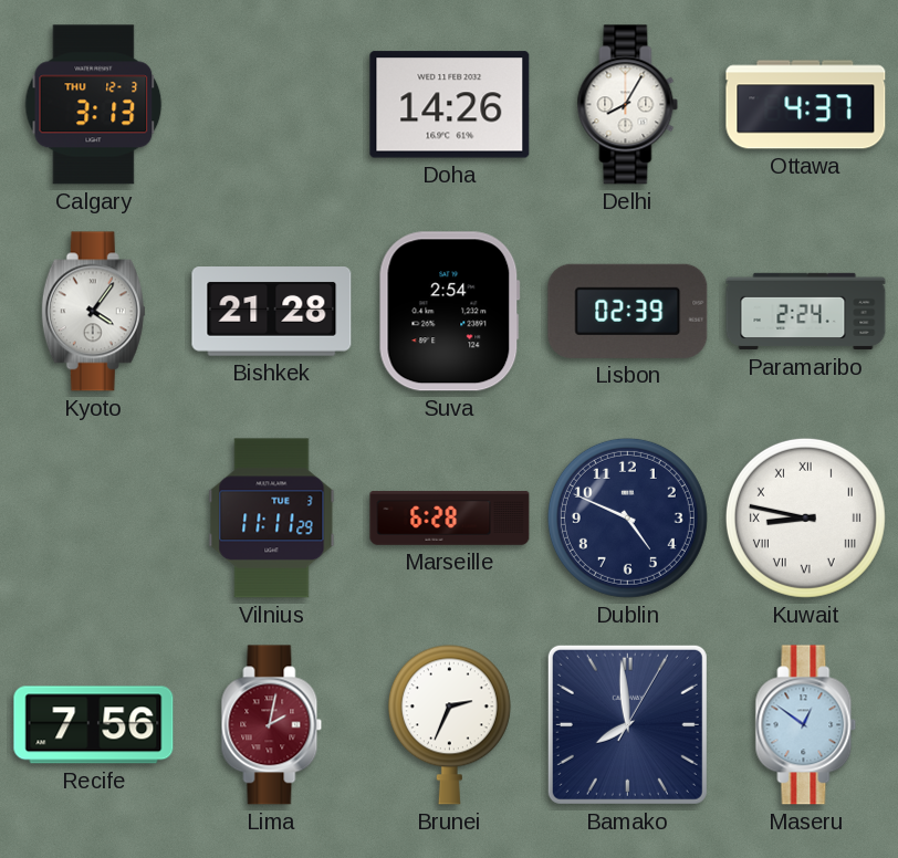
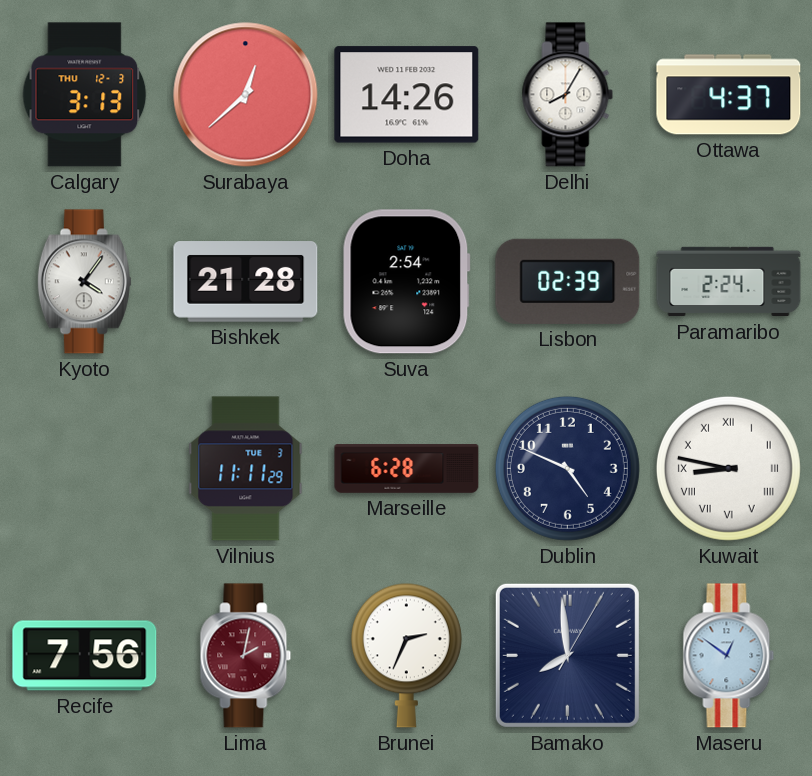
Surabaya: none -> 12:38
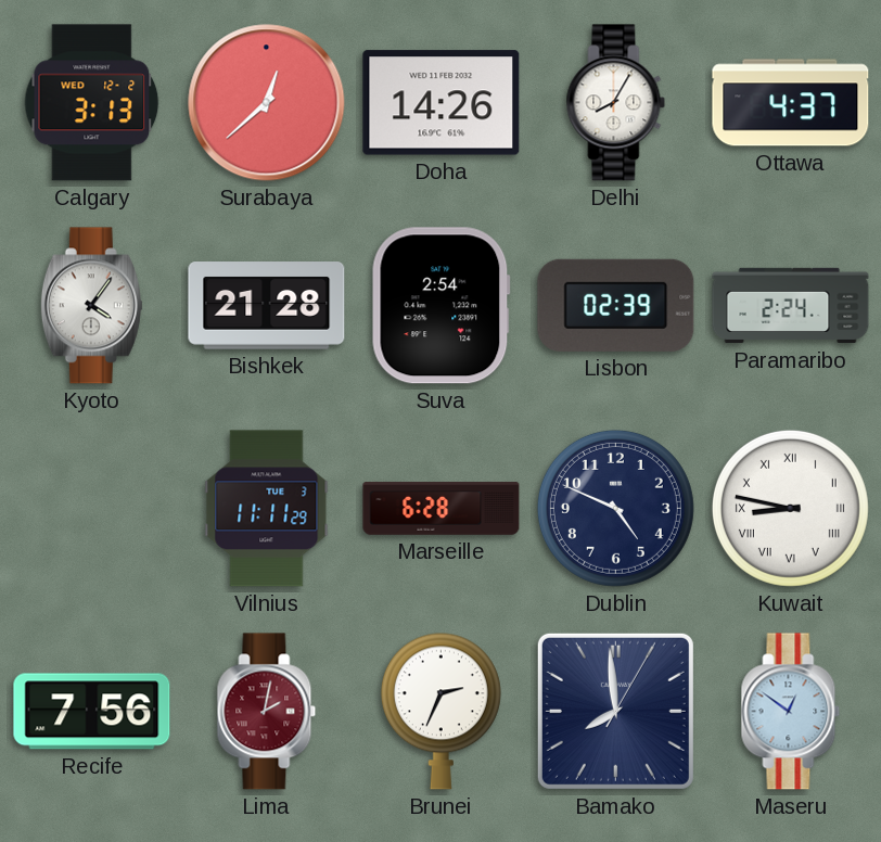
Calgary date: THU 12-3 -> WED 12-2
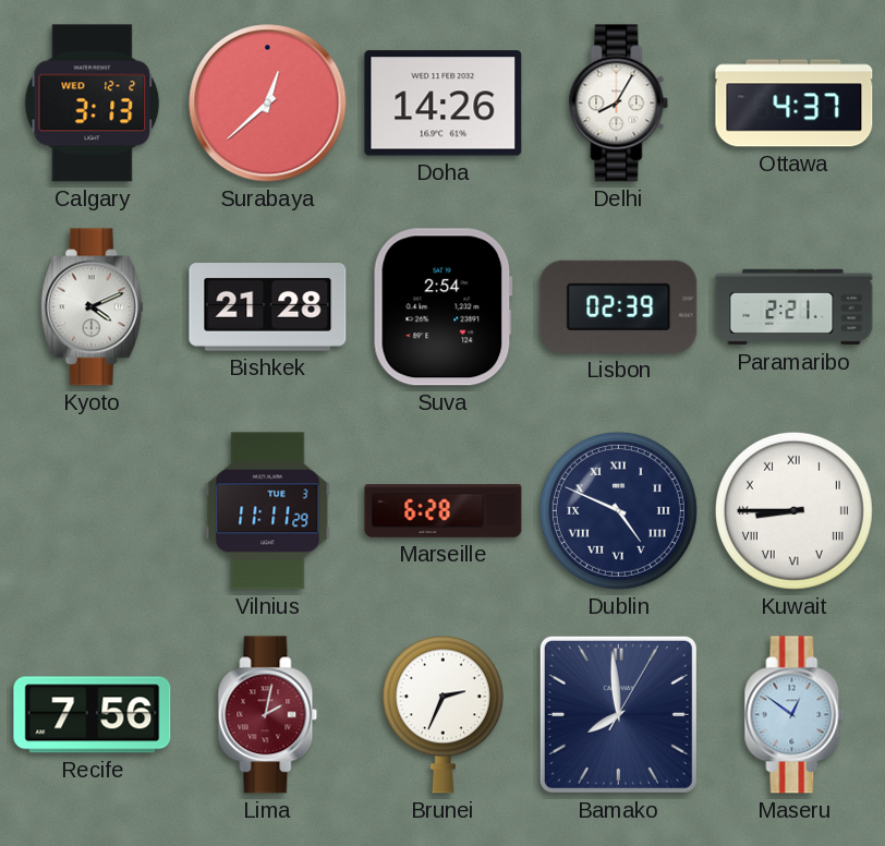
Kyoto: 4:06 -> 4:11
Paramaribo: 2:24 -> 2:21
Dublin numerals: Arabic -> Roman
Kuwait: 8:47 -> 8:45
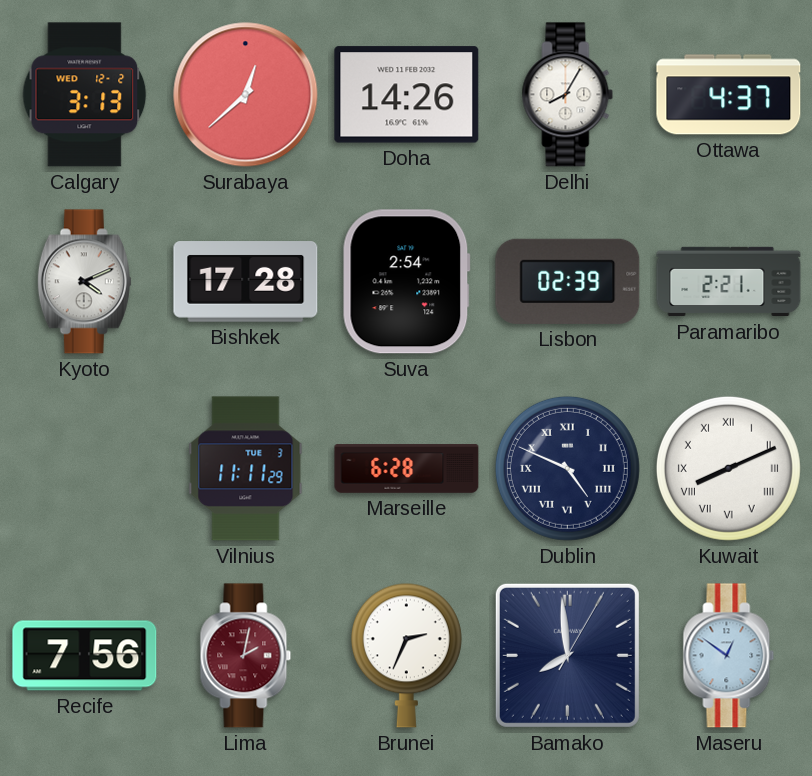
Bishkek: 21:28 -> 17:28
Kuwait: 8:45 -> 8:11
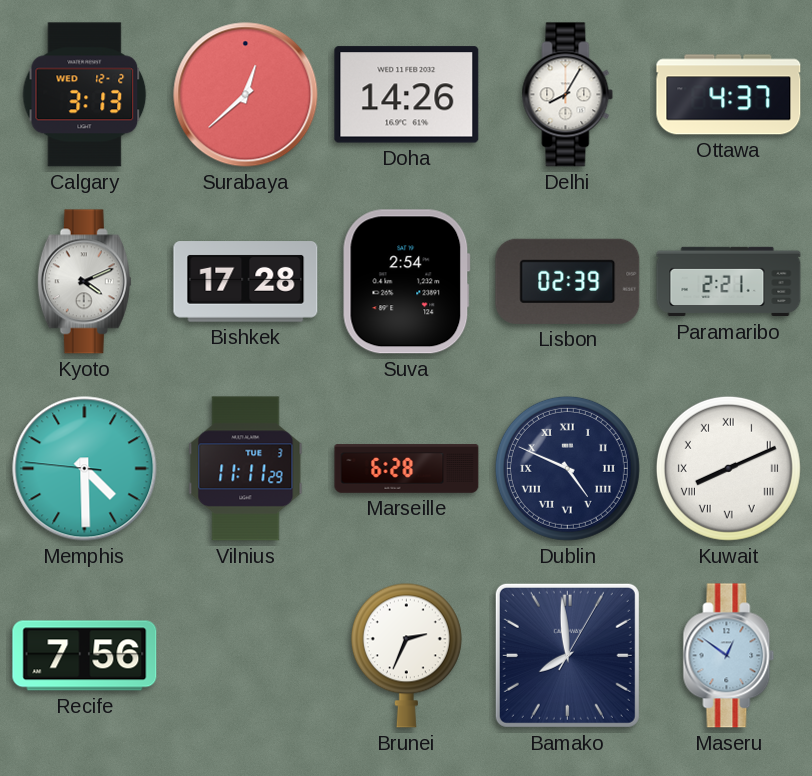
Memphis: none -> 4:29
Lima: 2:02 -> none
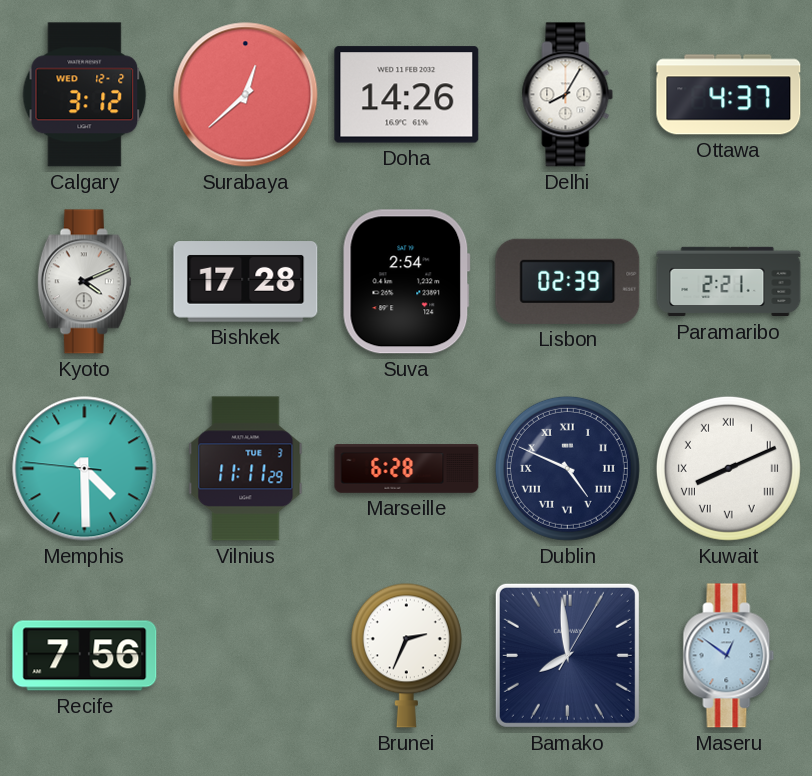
Calgary: 3:13 -> 3:12
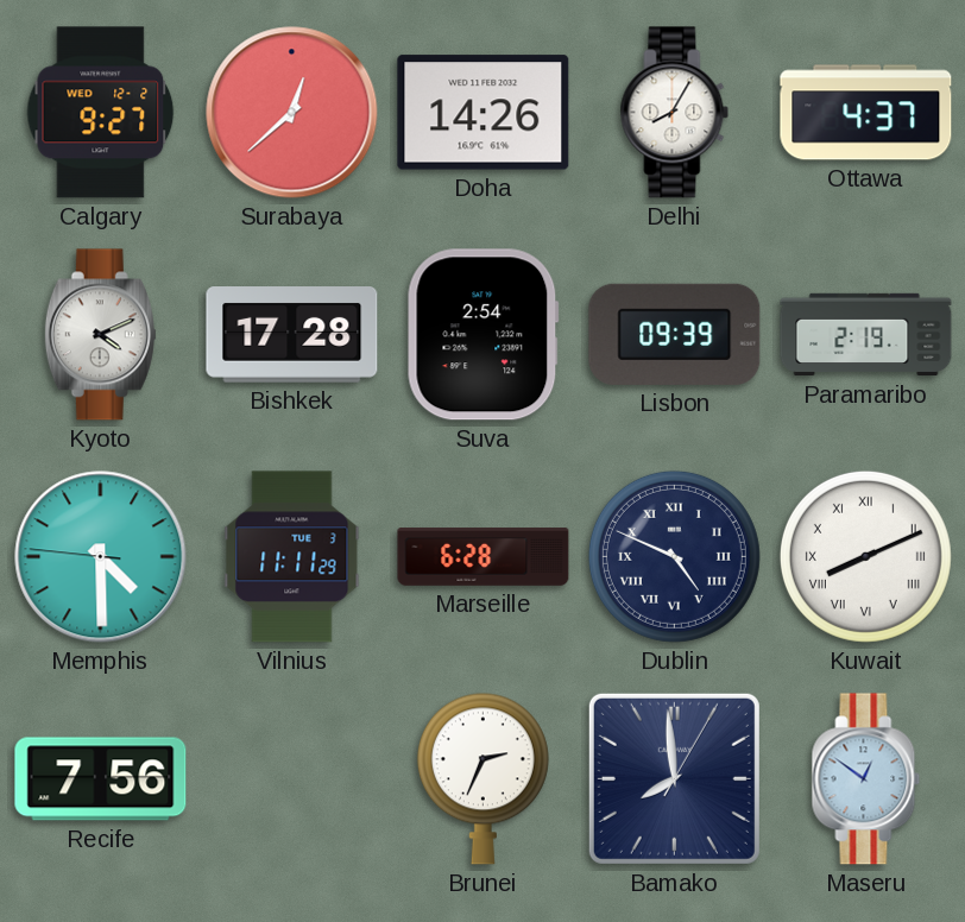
Calgary: 3:12 -> 9:27
Lisbon: 02:39 -> 09:39
Paramaribo: 2:21 -> 2:19
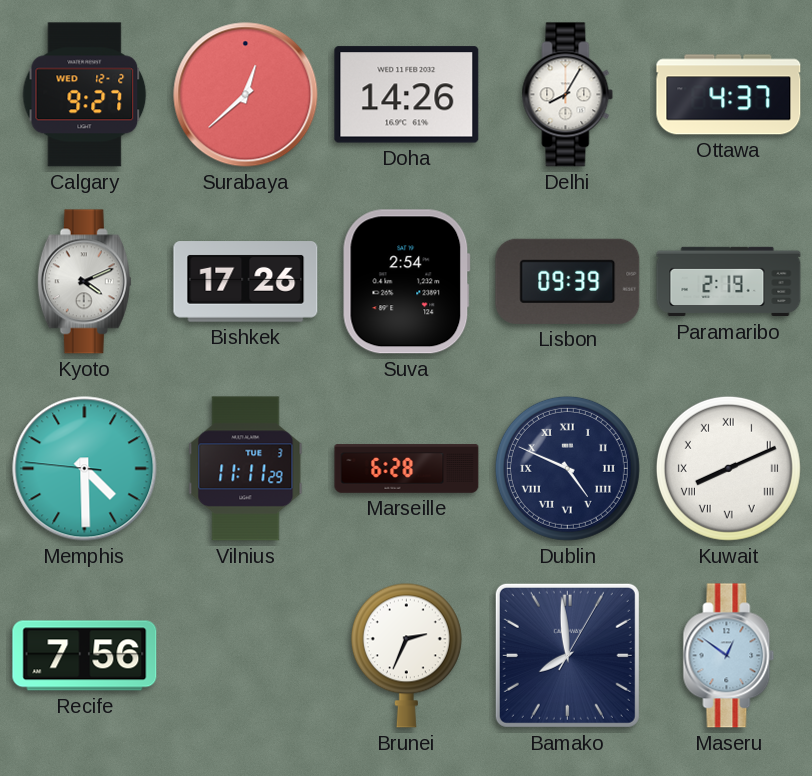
Bishkek: 17:28 -> 17:26
